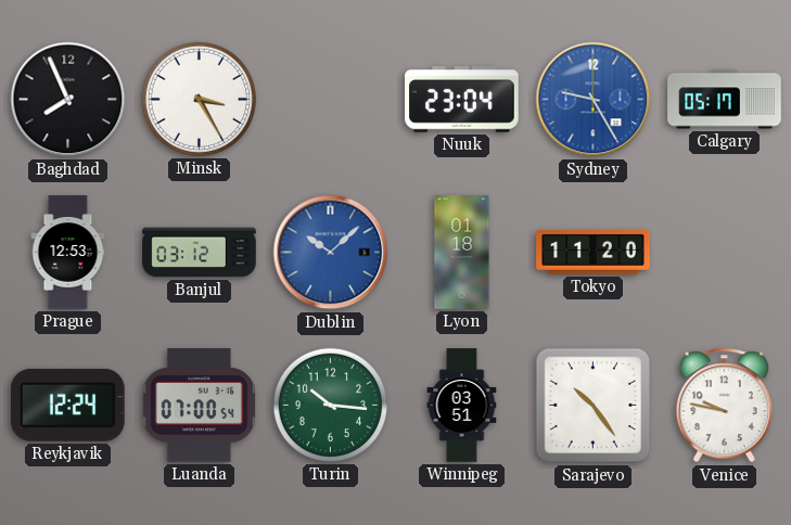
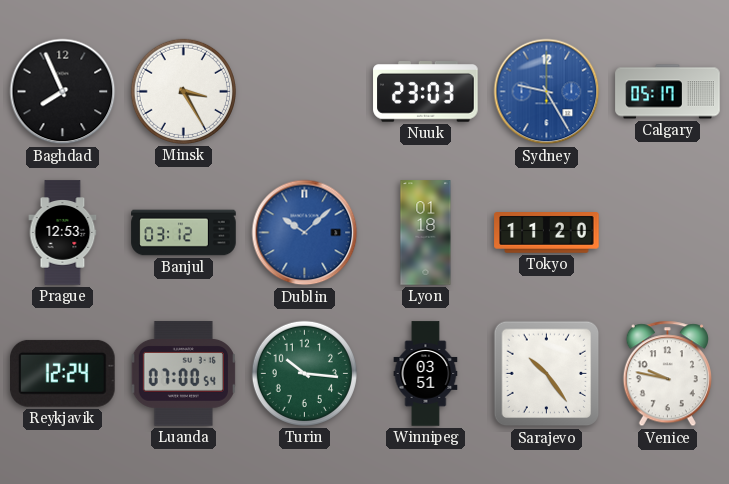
Nuuk: 23:04 -> 23:03
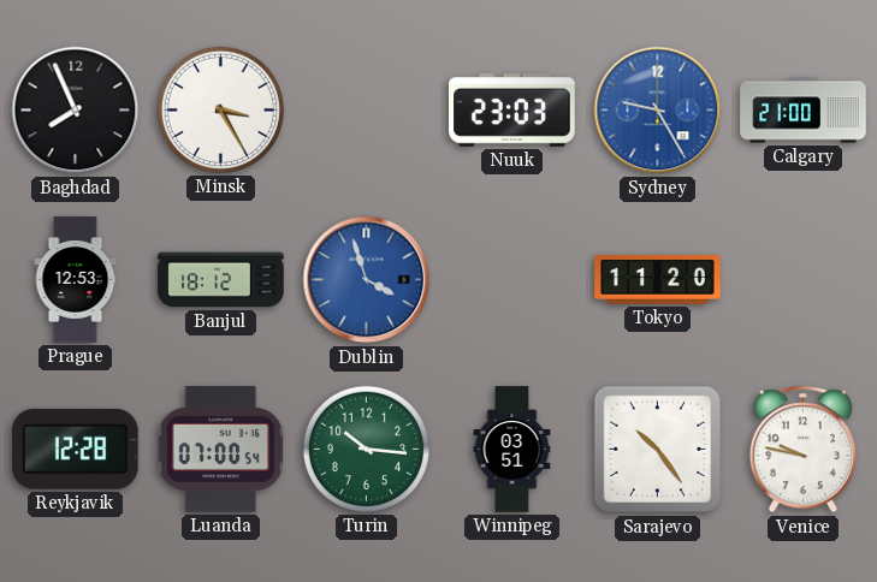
Calgary: 05:17 -> 21:00
Banjul: 03:12 -> 18:12
Dublin: 10:08 -> 3:57
Lyon: 01:18 -> none
Reykjavik: 12:24 -> 12:28
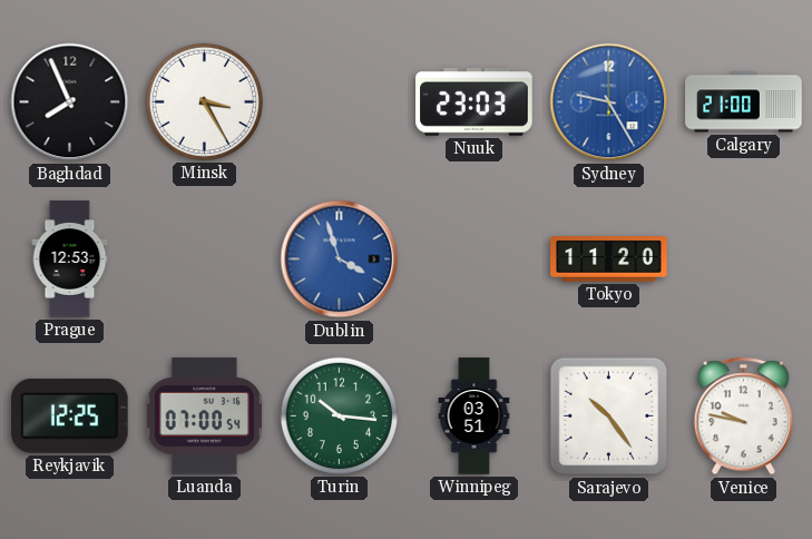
Banjul: 18:12 -> none
Reykjavik: 12:28 -> 12:25
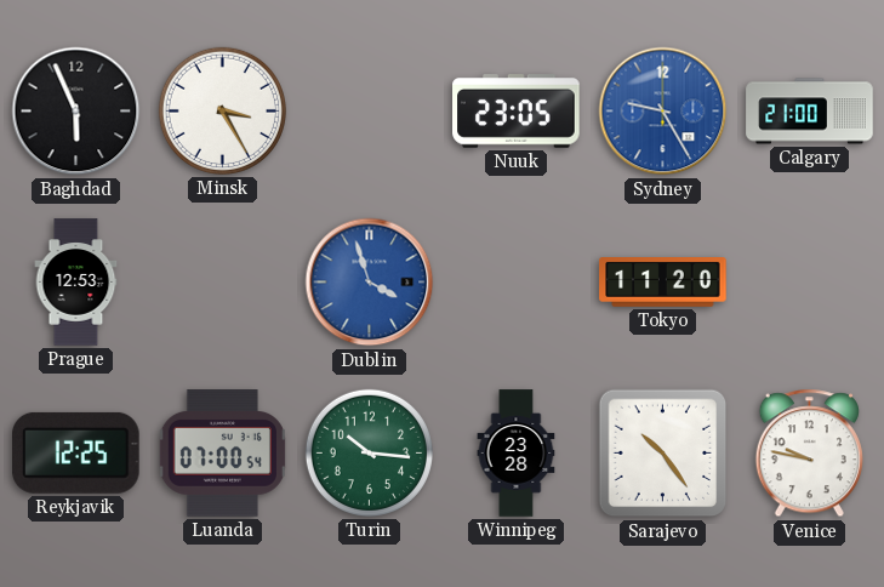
Baghdad: 7:56 -> 5:56
Nuuk: 23:03 -> 23:05
Winnipeg: 03:51 -> 23:28
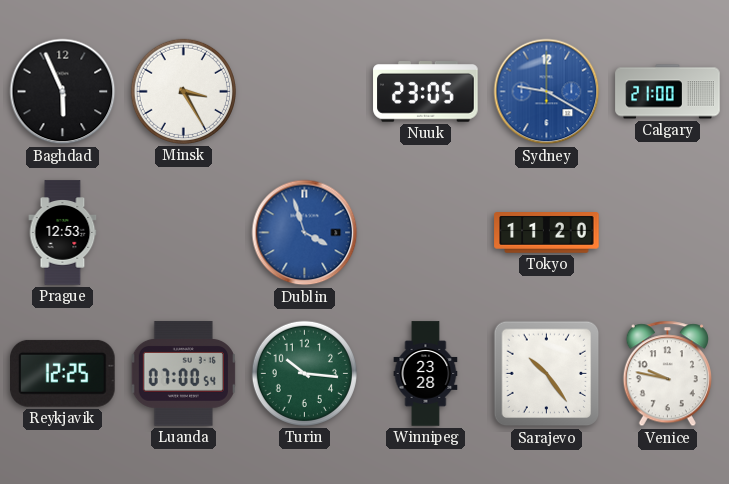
Sydney: 9:25 -> 9:20
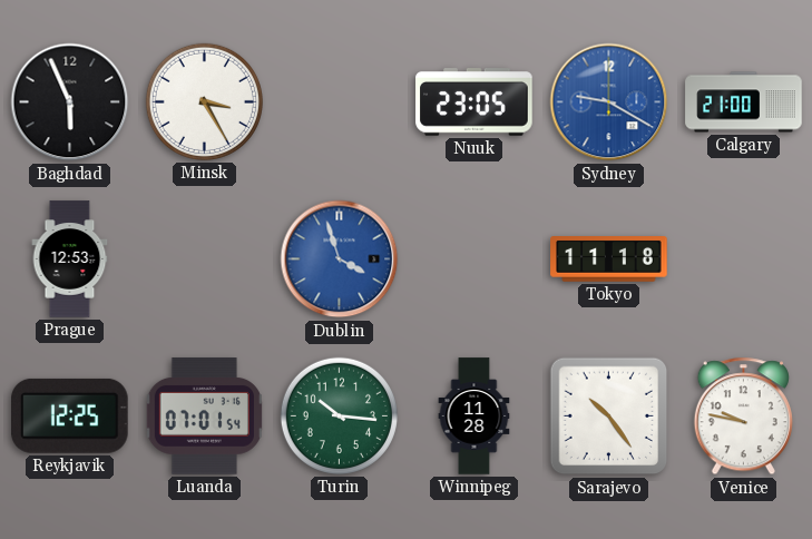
Tokyo: 11:20 -> 11:18
Luanda: 07:00 -> 07:01
Winnipeg: 23:28 -> 11:28
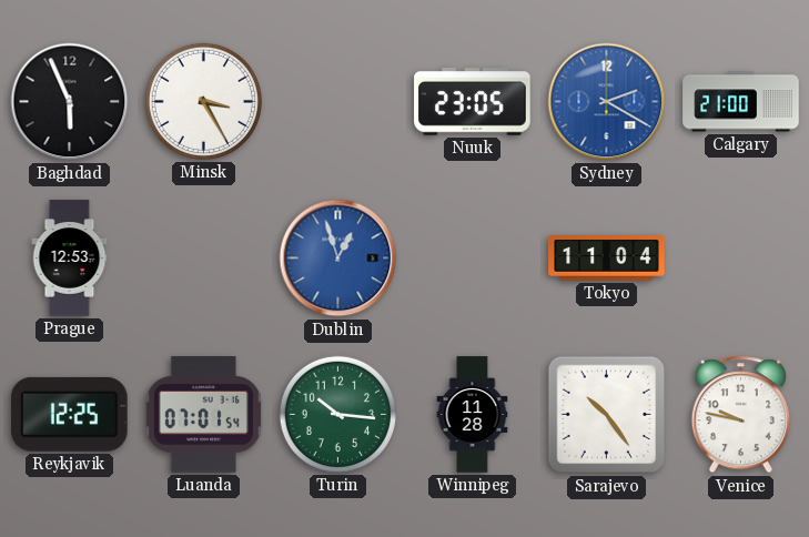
Sydney: 9:20 -> 2:20
Dublin: 3:57 -> 12:57
Tokyo: 11:18 -> 11:04
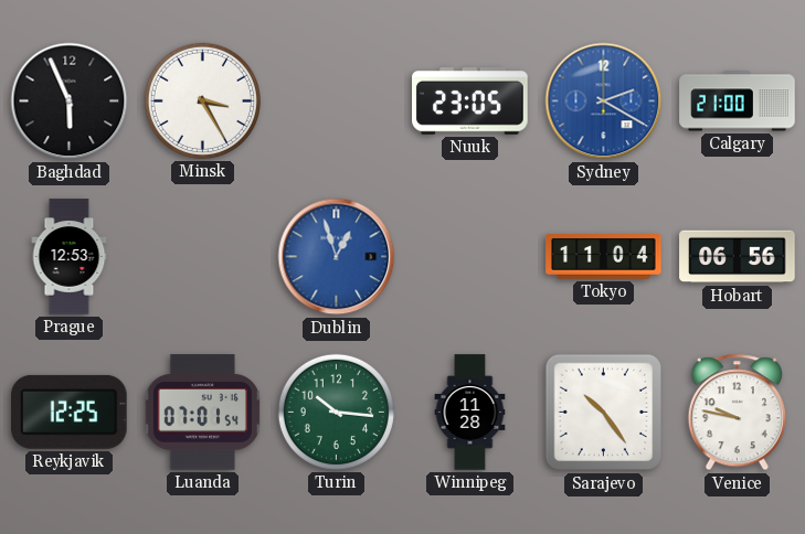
Hobart: none -> 06:56
